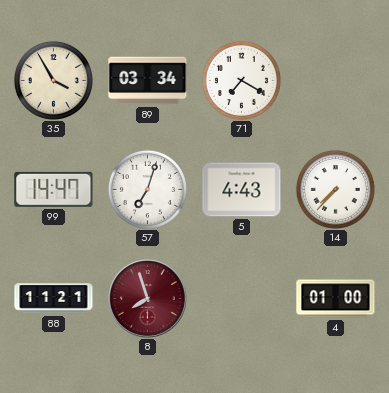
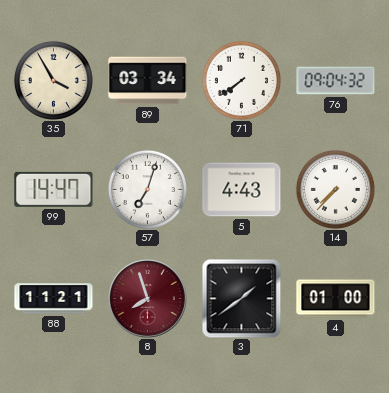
71: 7:20 -> 7:39
76: none -> 09:04
3: none -> 1:39
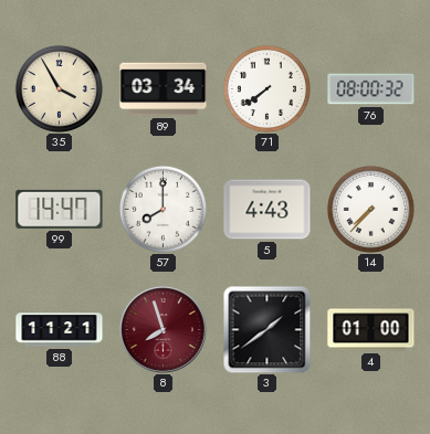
76: 09:04 -> 08:00
57: 7:03 -> 8:00
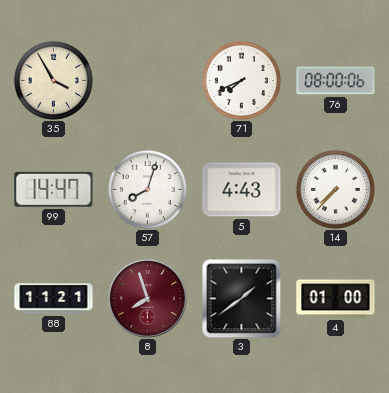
89: 03:34 -> none
71: 7:39 -> 7:41
76: 08:00:32 -> 08:00:06
57: 8:00 -> 8:03
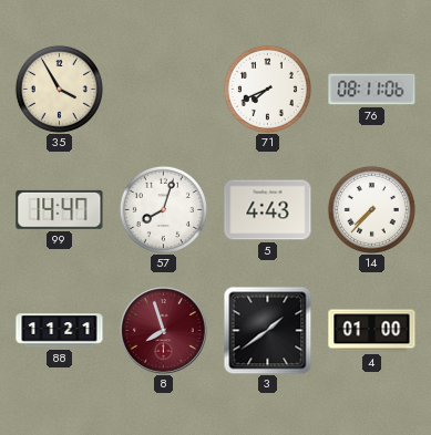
76: 08:00 -> 08:11
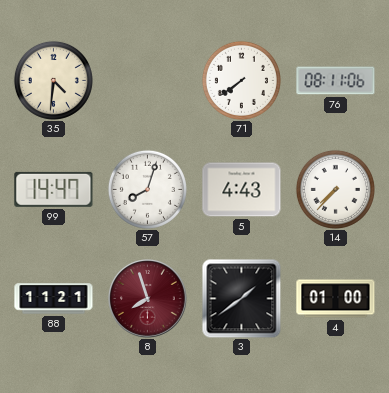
35: 3:55 -> 4:31
71: 7:41 -> 7:39
